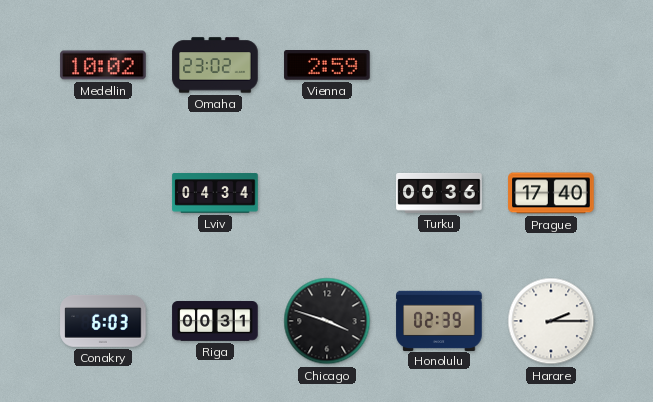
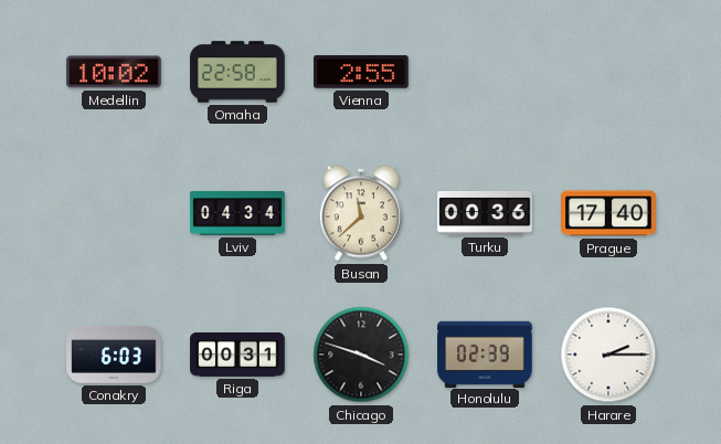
Omaha: 23:02 -> 22:58
Vienna: 2:59 -> 2:55
Busan: none -> 11:38
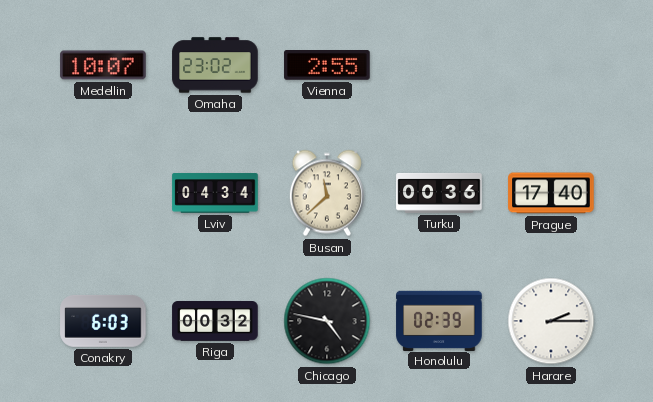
Medellin: 10:02 -> 10:07
Omaha: 22:58 -> 23:02
Riga: 00:31 -> 00:32
Chicago: 3:48 -> 4:47
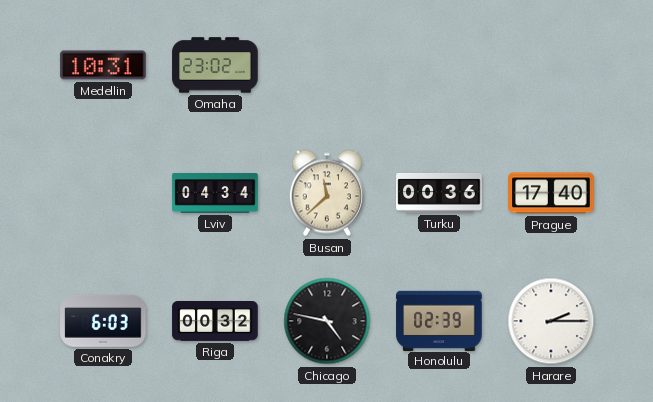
Medellin: 10:07 -> 10:31
Vienna: 2:55 -> none
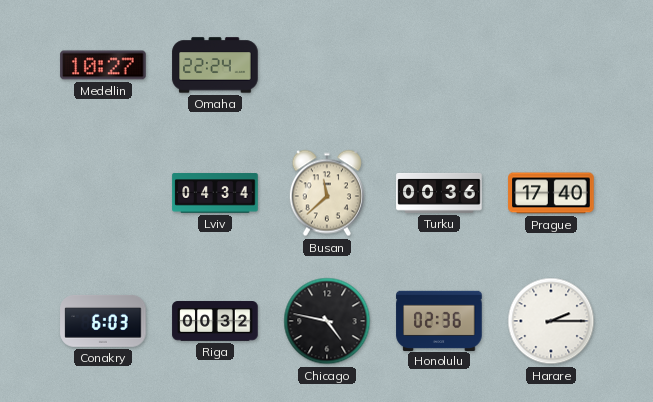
Medellin: 10:31 -> 10:27
Omaha: 23:02 -> 22:24
Honolulu: 02:39 -> 02:36
